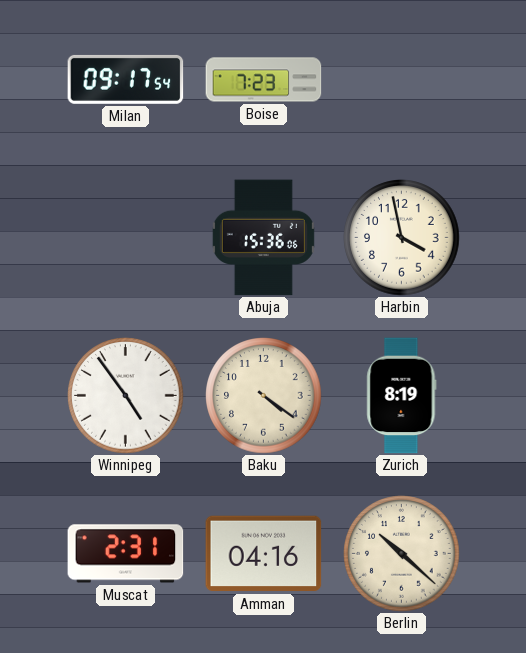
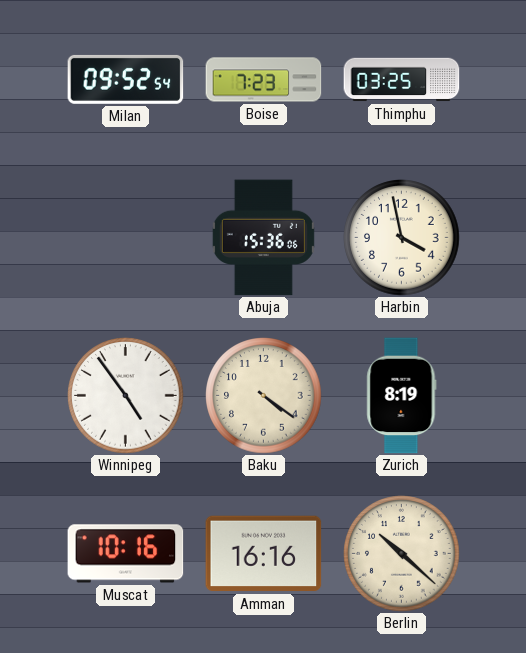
Milan: 09:17 -> 09:52
Thimphu: none -> 03:25
Muscat: 2:31 -> 10:16
Amman: 04:16 -> 16:16
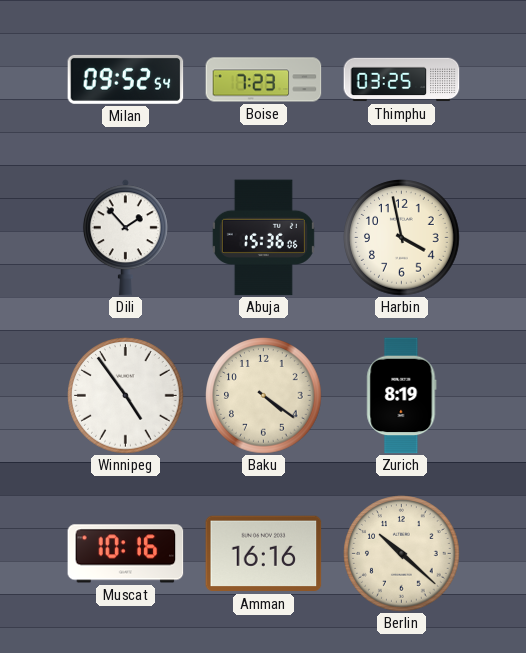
Dili: none -> 1:53
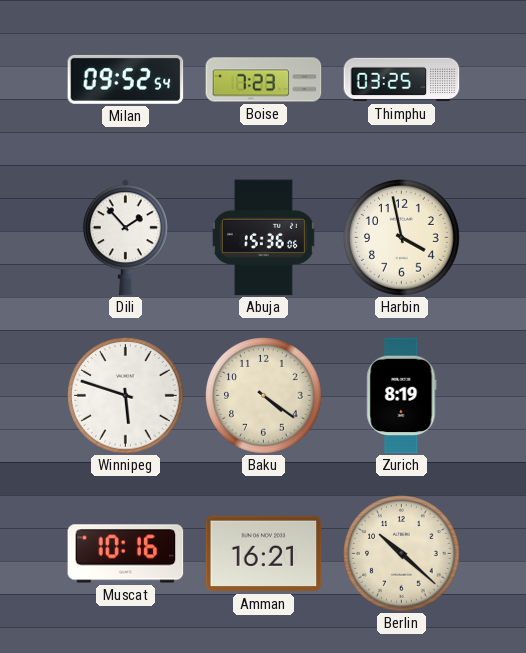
Winnipeg: 4:54 -> 5:48
Amman: 16:16 -> 16:21
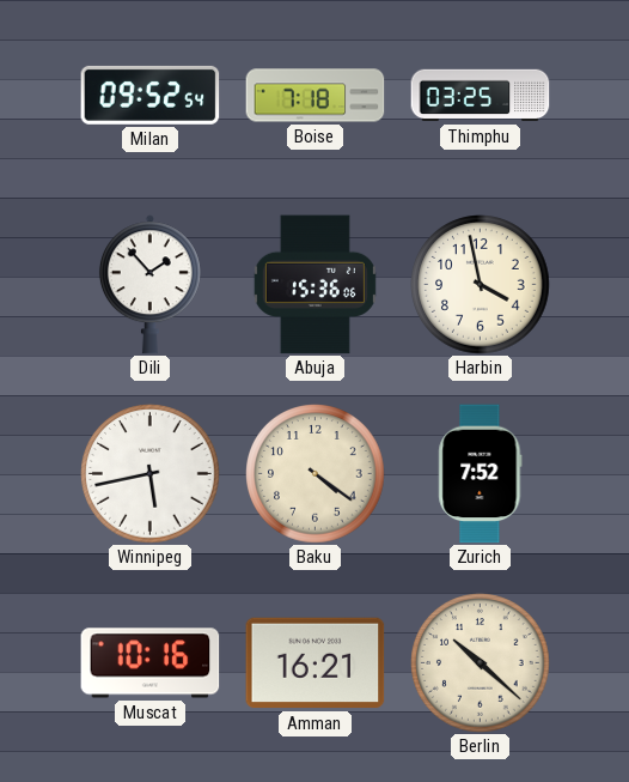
Boise: 7:23 -> 7:18
Winnipeg: 5:48 -> 5:43
Zurich: 8:19 -> 7:52
